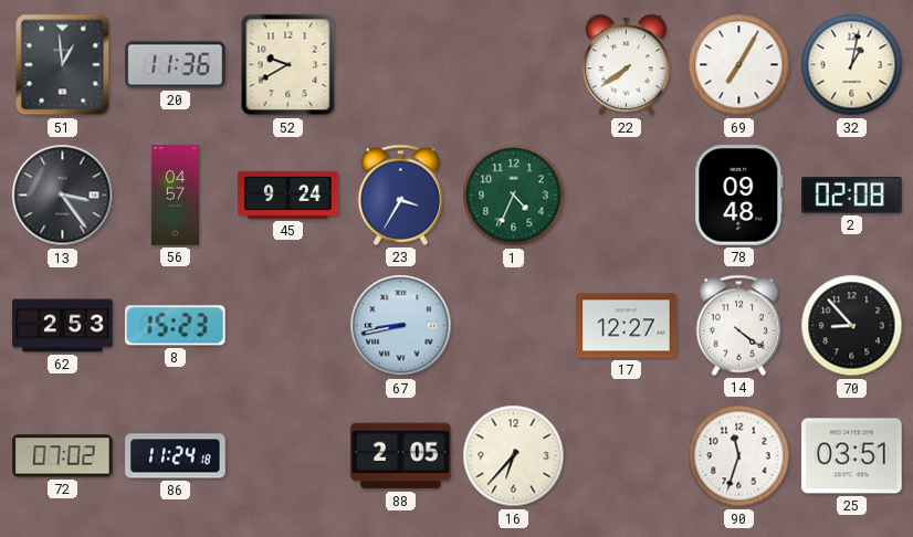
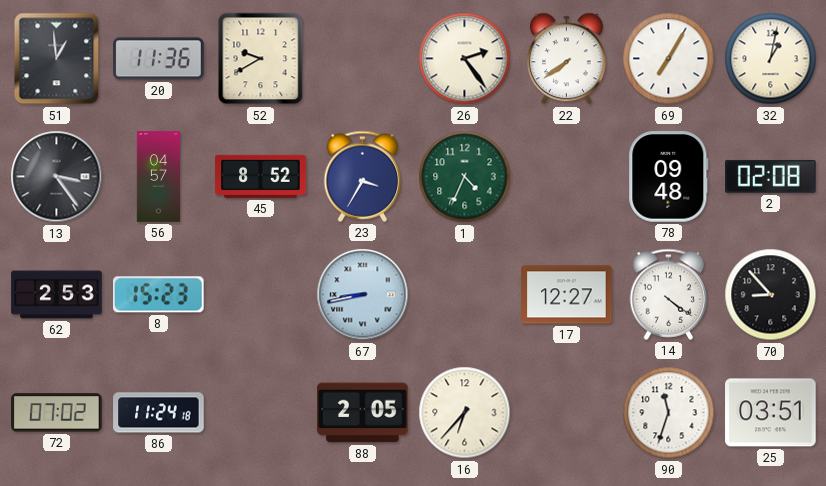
26: none -> 2:24
45: 9:24 -> 8:52
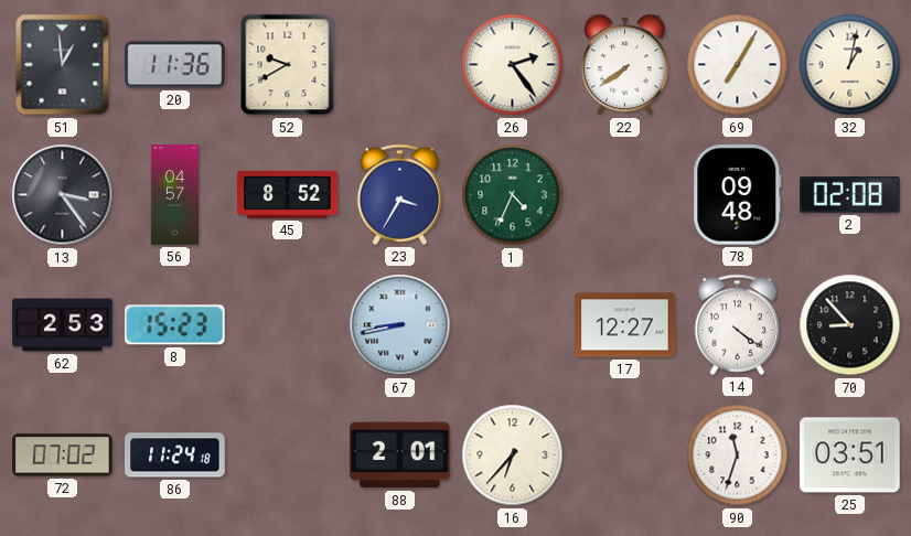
88: 2:05 -> 2:01
